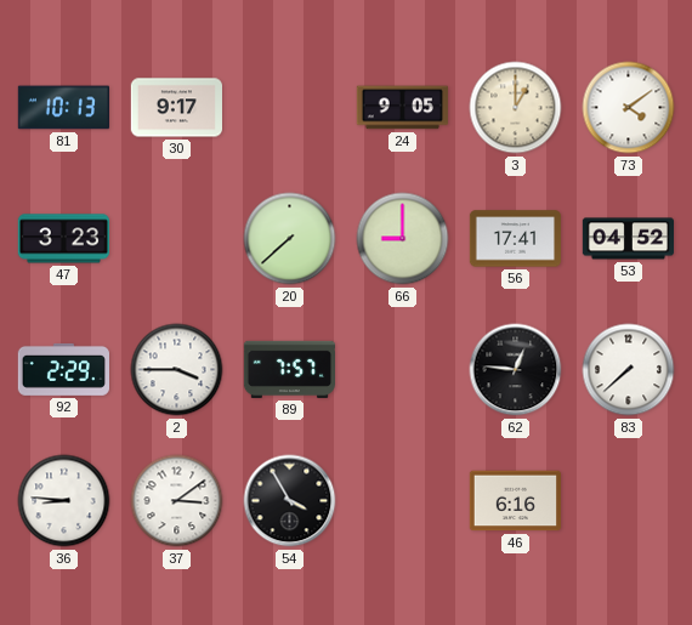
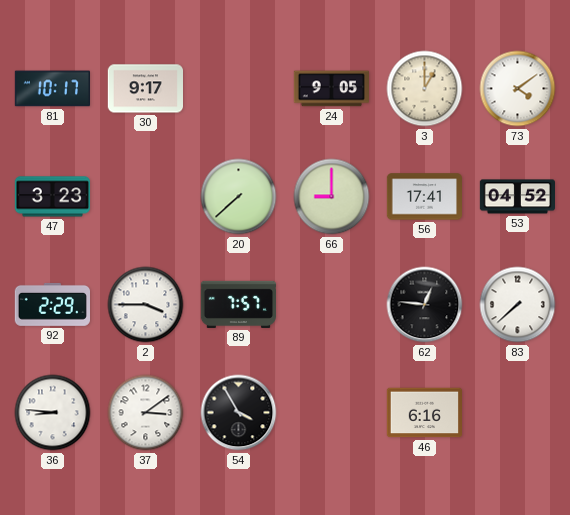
81: 10:13 -> 10:17
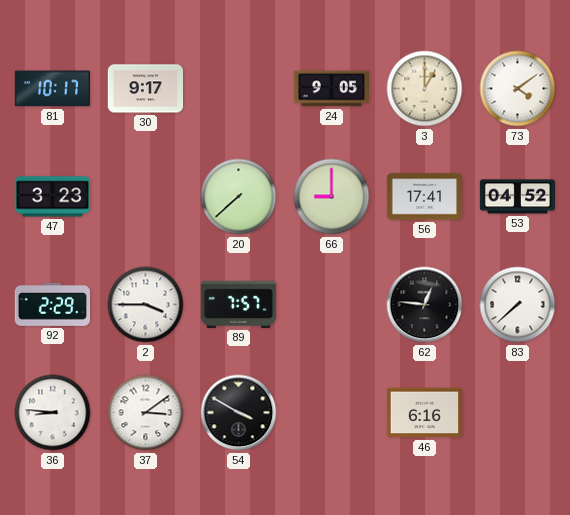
54: 3:55 -> 3:50
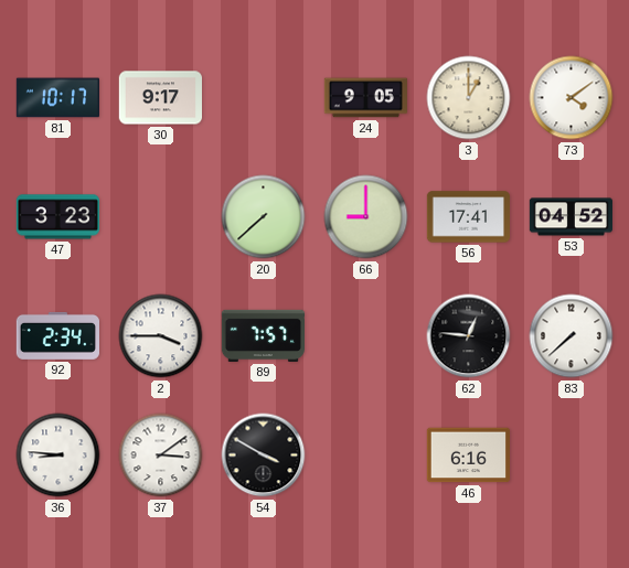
92: 2:29 -> 2:34
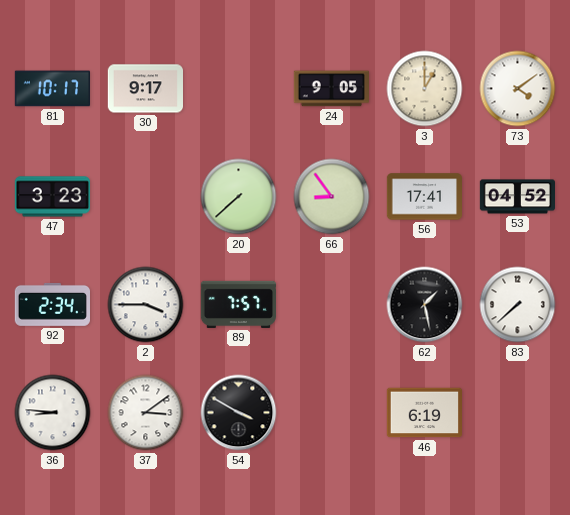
66: 9:00 -> 8:54
62: 12:46 -> 1:28
46: 6:16 -> 6:19
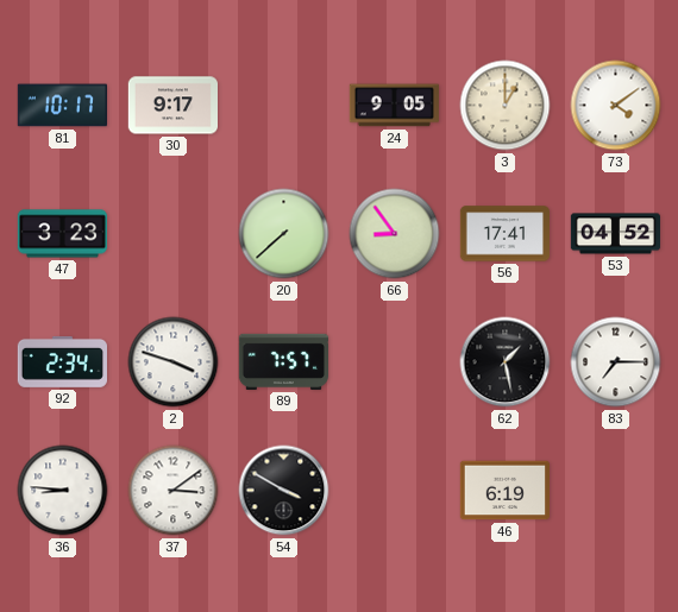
2: 3:45 -> 3:48
83: 7:38 -> 7:15
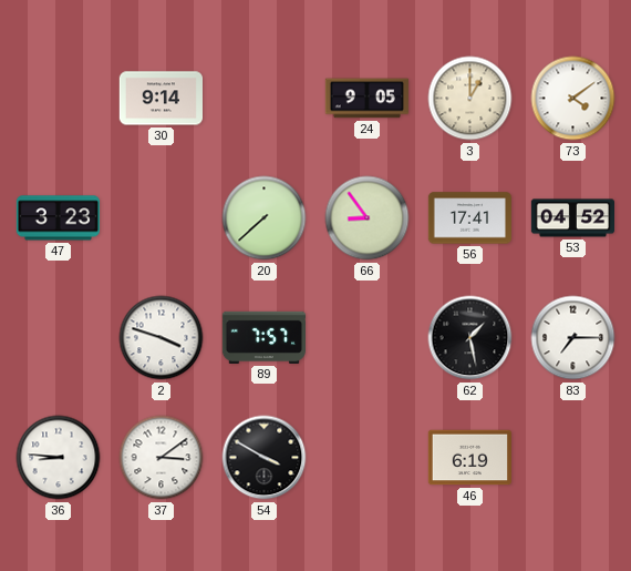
81: 10:17 -> none
30: 9:17 -> 9:14
92: 2:34 -> none
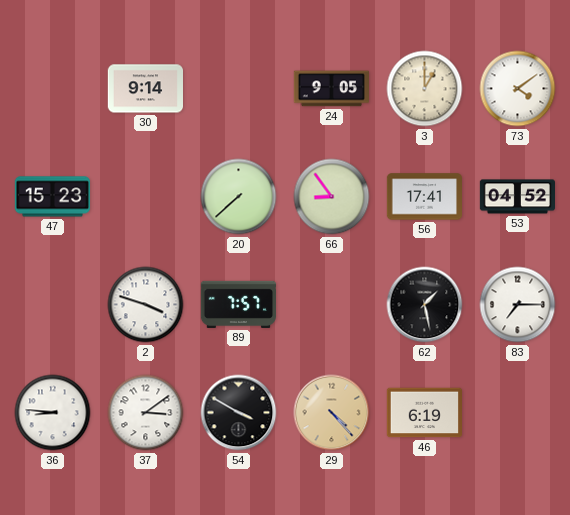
47: 3:23 -> 15:23
29: none -> 4:23
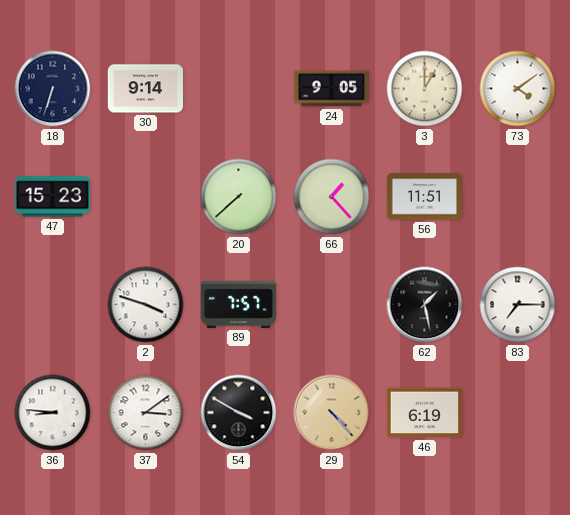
18: none -> 6:33
66: 8:54 -> 1:23
56: 17:41 -> 11:51
53: 04:52 -> none
